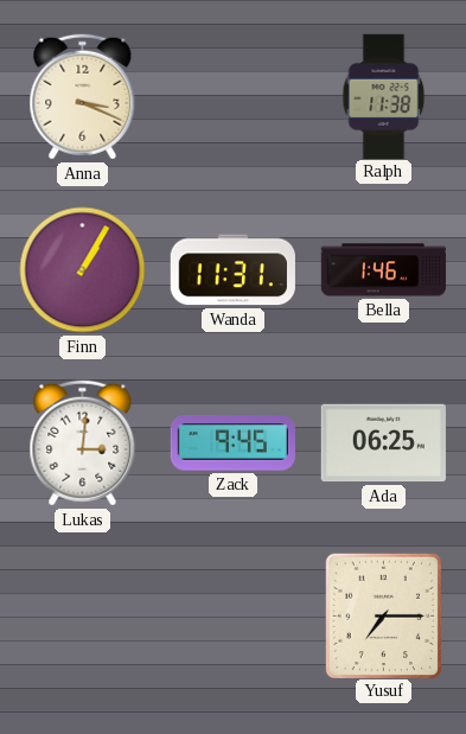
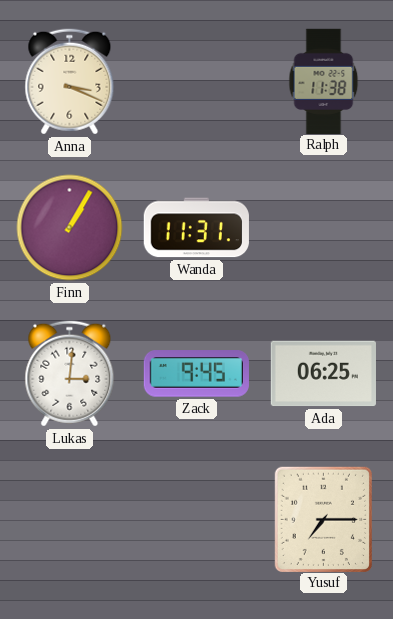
Bella: 1:46 -> none
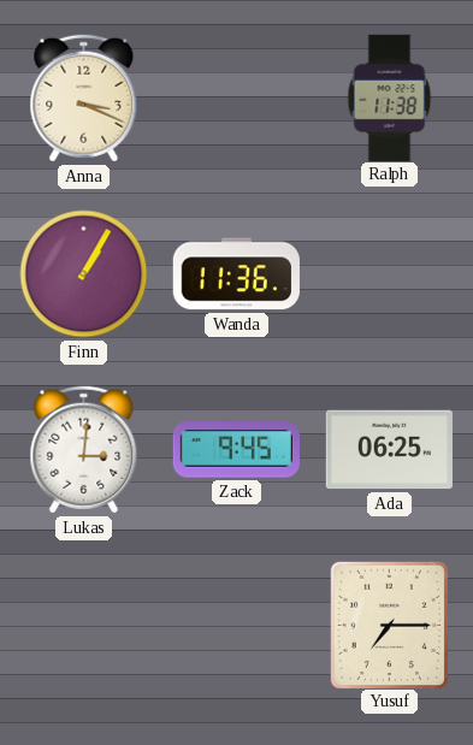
Wanda: 11:31 -> 11:36
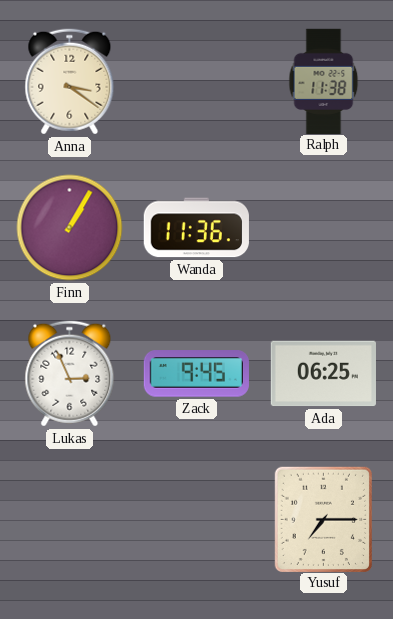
Anna: 3:19 -> 3:21
Lukas: 3:01 -> 2:56
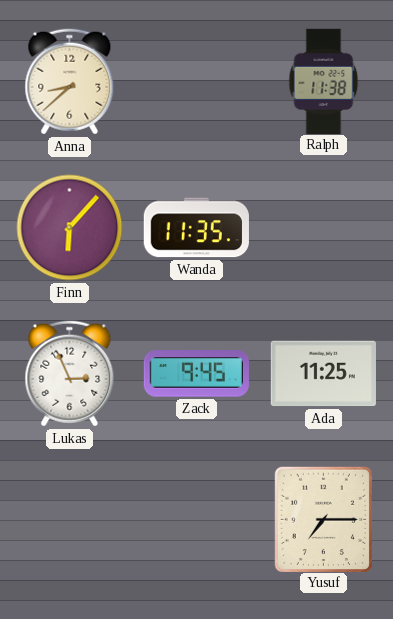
Anna: 3:21 -> 8:38
Finn: 1:05 -> 6:07
Wanda: 11:36 -> 11:35
Ada: 06:25 -> 11:25
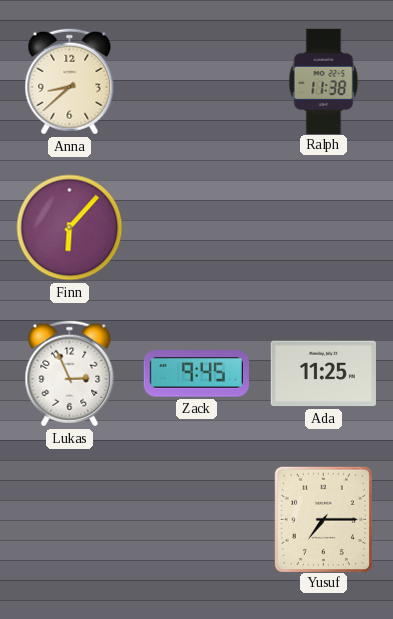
Wanda: 11:35 -> none
